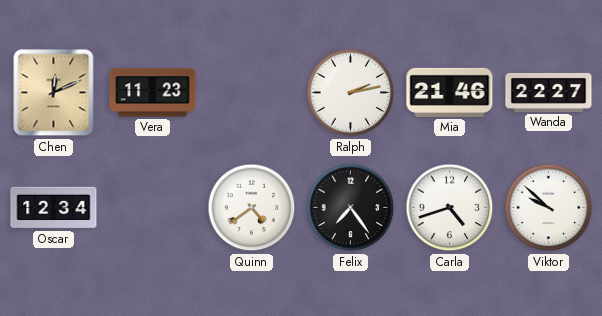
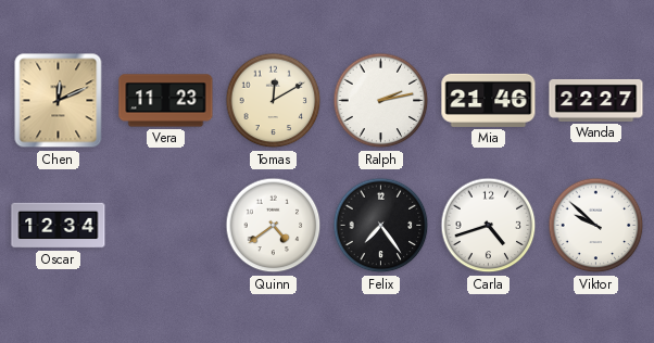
Tomas: none -> 12:10
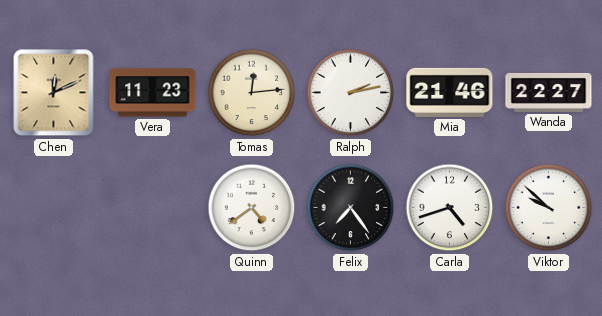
Tomas: 12:10 -> 12:14
Oscar: 12:34 -> none
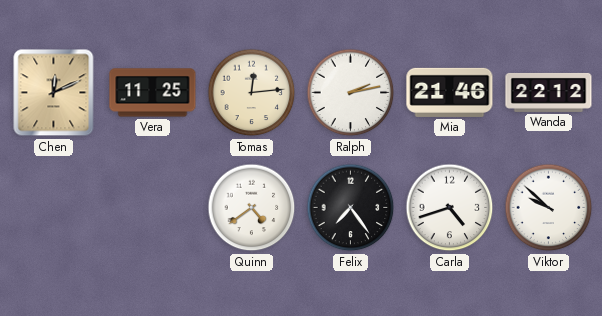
Vera: 11:23 -> 11:25
Wanda: 22:27 -> 22:12
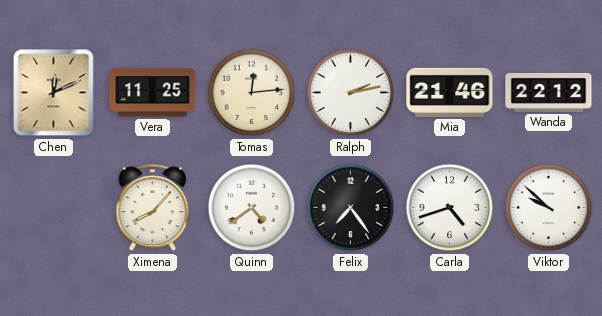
Ximena: none -> 8:07
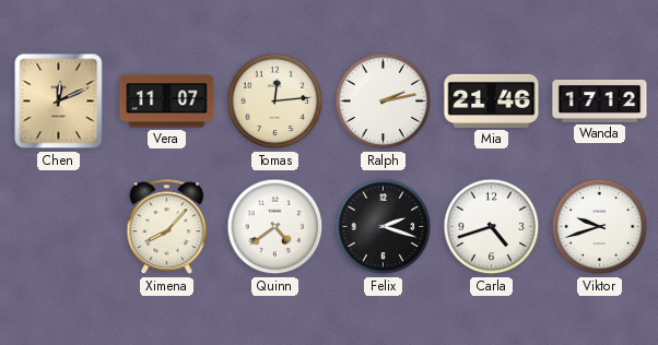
Vera: 11:25 -> 11:07
Wanda: 22:12 -> 17:12
Felix: 7:24 -> 2:18
Viktor: 9:52 -> 9:42
